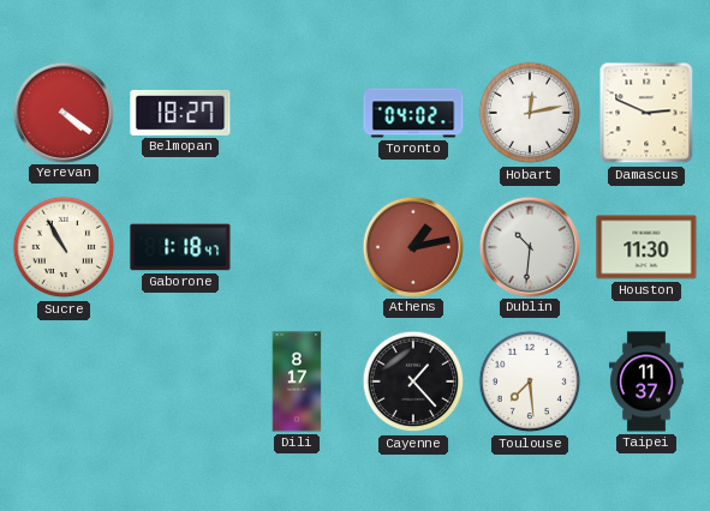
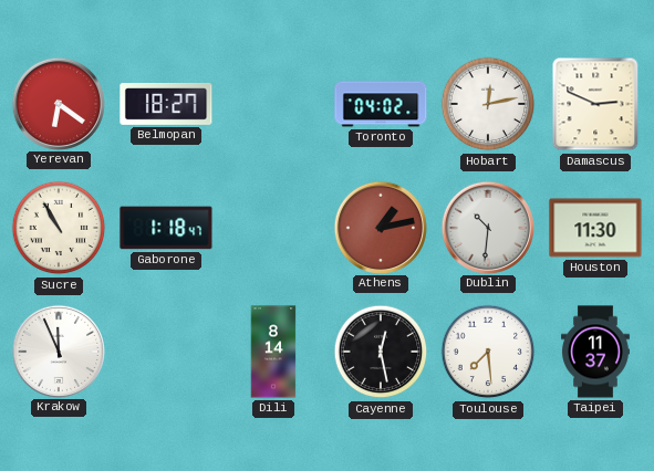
Yerevan: 4:21 -> 6:21
Krakow: none -> 11:56
Dili: 8:17 -> 8:14
Cayenne: 1:23 -> 12:28
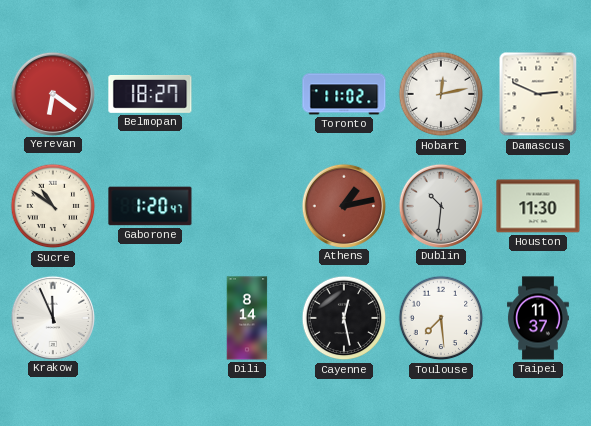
Toronto: 04:02 -> 11:02
Sucre: 10:55 -> 10:51
Gaborone: 1:18 -> 1:20
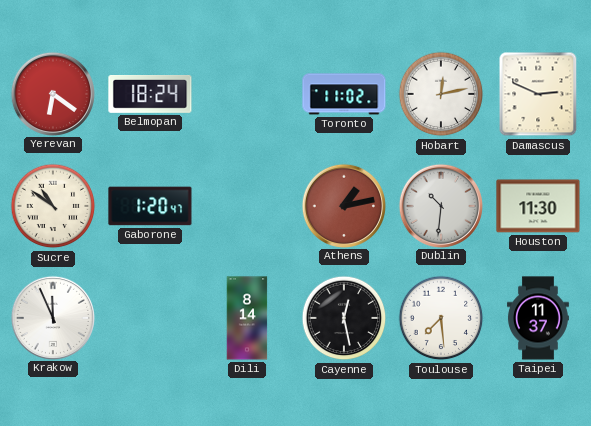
Belmopan: 18:27 -> 18:24
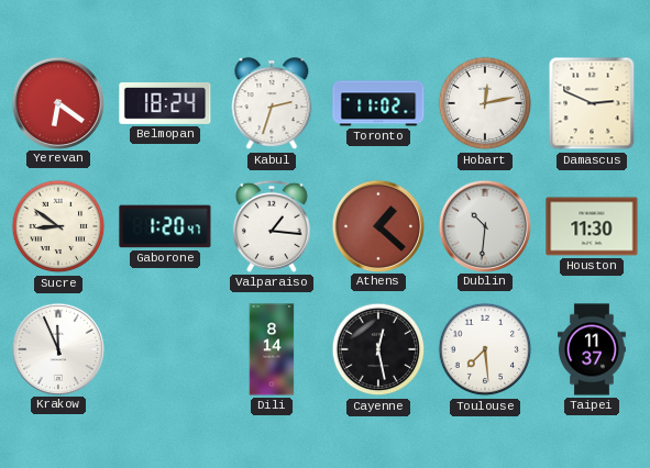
Kabul: none -> 2:33
Sucre: 10:51 -> 8:51
Valparaiso: none -> 1:16
Athens: 1:13 -> 1:22
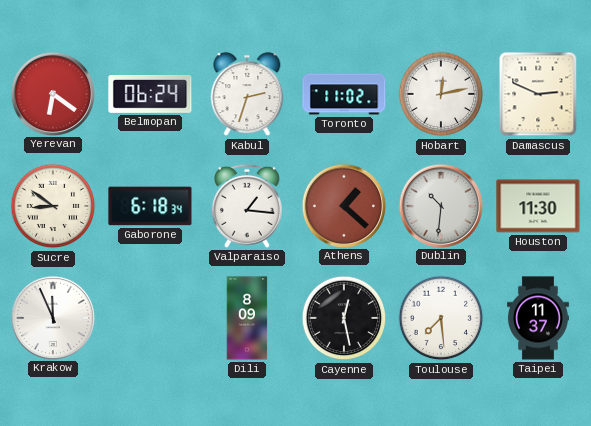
Belmopan: 18:24 -> 06:24
Gaborone: 1:20 -> 6:18
Dili: 8:14 -> 8:09
